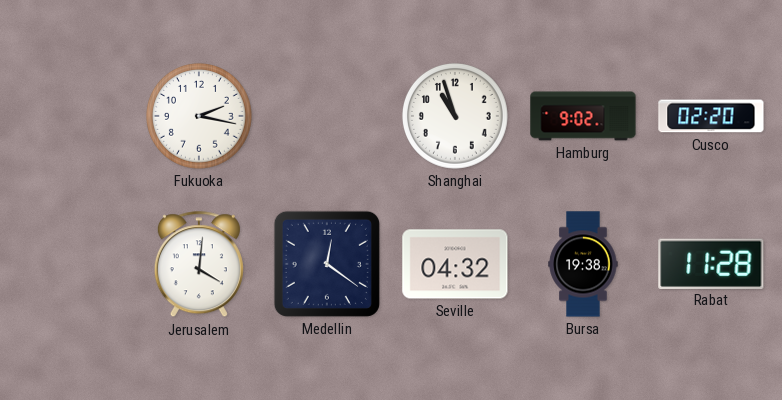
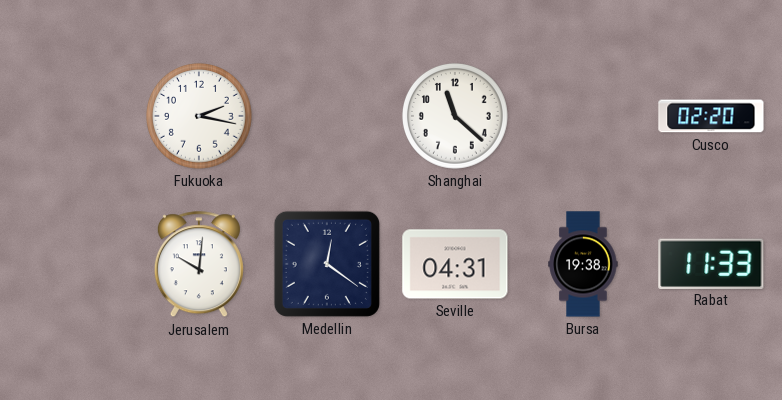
Shanghai: 10:57 -> 11:22
Hamburg: 9:02 -> none
Jerusalem: 4:01 -> 10:01
Seville: 04:32 -> 04:31
Rabat: 11:28 -> 11:33
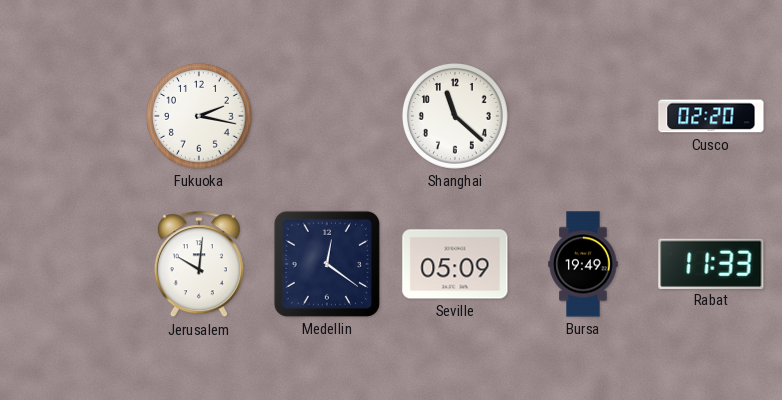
Seville: 04:31 -> 05:09
Bursa: 19:38 -> 19:49
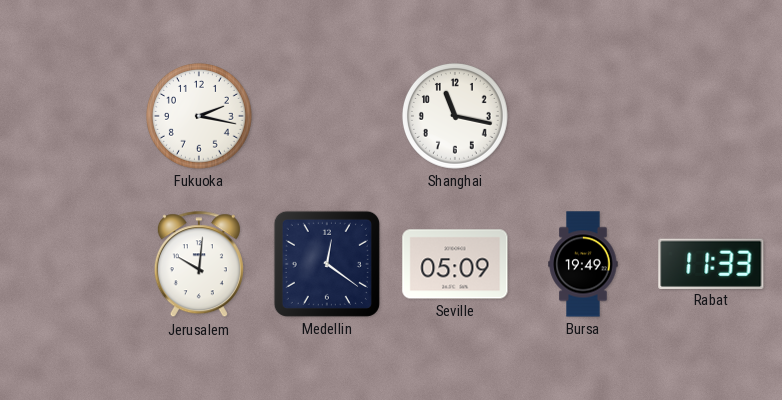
Shanghai: 11:22 -> 11:17
Cusco: 02:20 -> none
